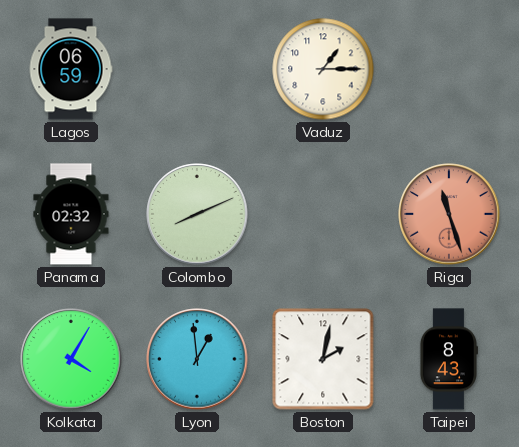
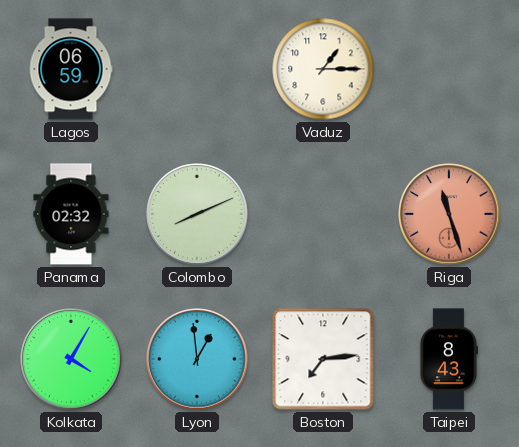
Boston: 2:02 -> 7:14
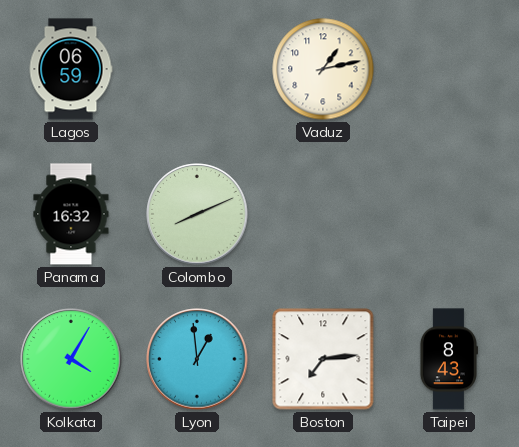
Vaduz: 1:15 -> 1:13
Panama: 02:32 -> 16:32
Riga: 11:27 -> none
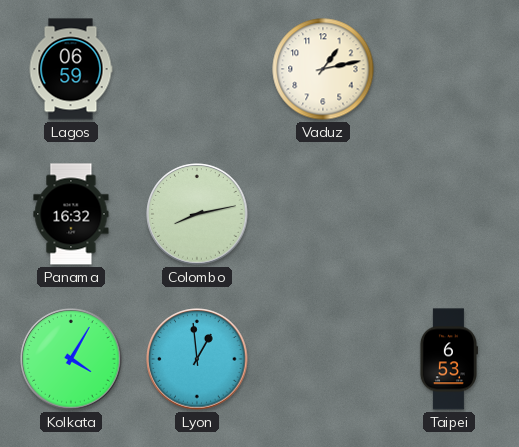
Colombo: 8:11 -> 8:13
Boston: 7:14 -> none
Taipei: 8:43 -> 6:53
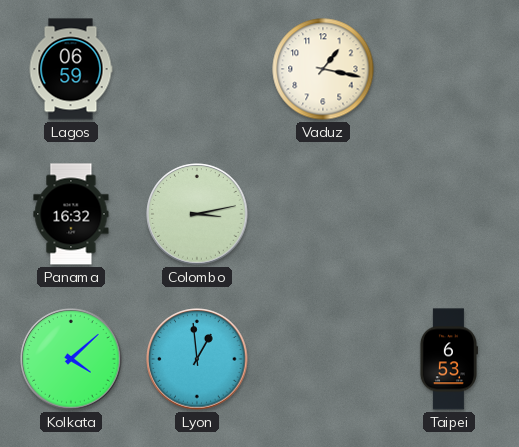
Vaduz: 1:13 -> 1:17
Colombo: 8:13 -> 3:13
Kolkata: 4:05 -> 4:08
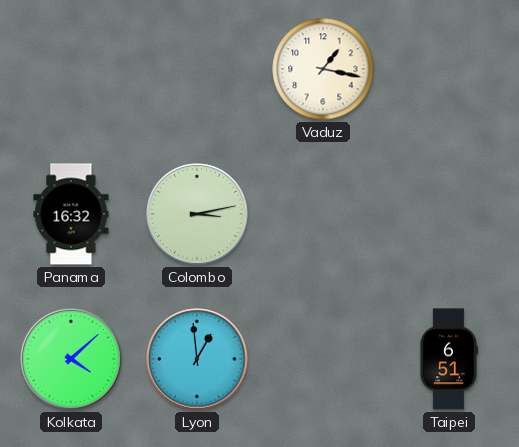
Lagos: 06:59 -> none
Taipei: 6:53 -> 6:51
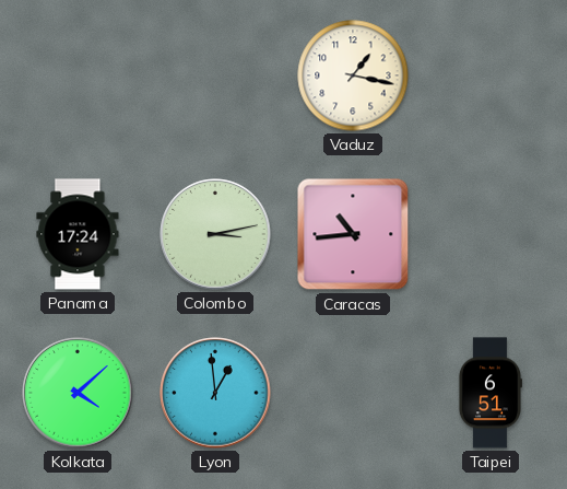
Panama: 16:32 -> 17:24
Caracas: none -> 10:44
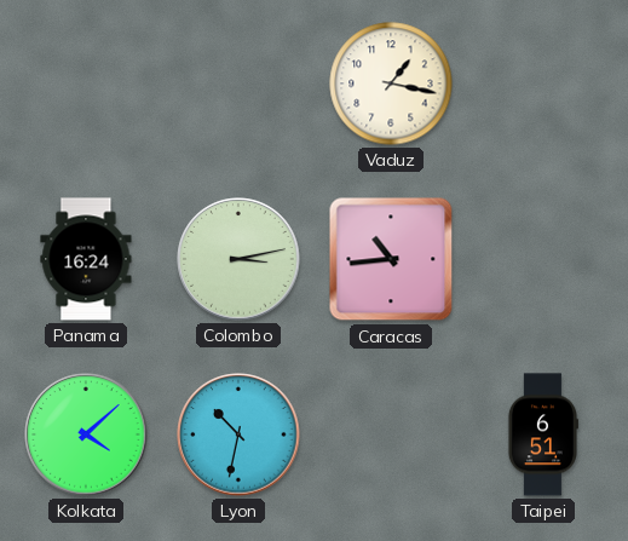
Panama: 17:24 -> 16:24
Lyon: 12:59 -> 10:32
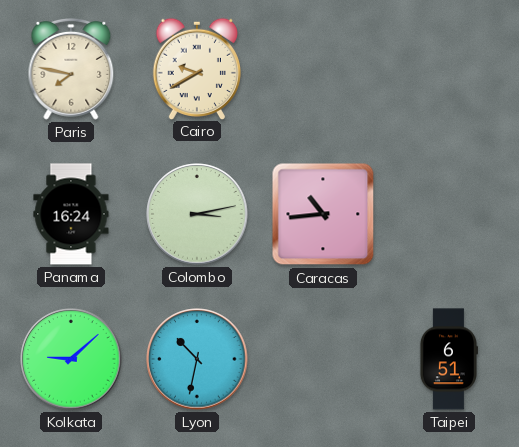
Paris: none -> 7:47
Cairo: none -> 9:40
Vaduz: 1:17 -> none
Kolkata: 4:08 -> 9:08
